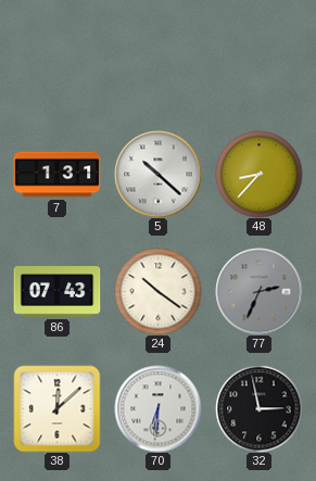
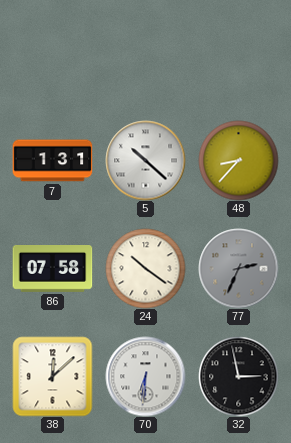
86: 07:43 -> 07:58
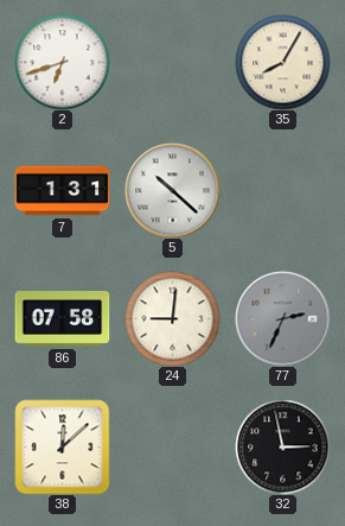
2: none -> 6:42
35: none -> 8:05
48: 8:37 -> none
24: 10:21 -> 9:01
70: 6:31 -> none
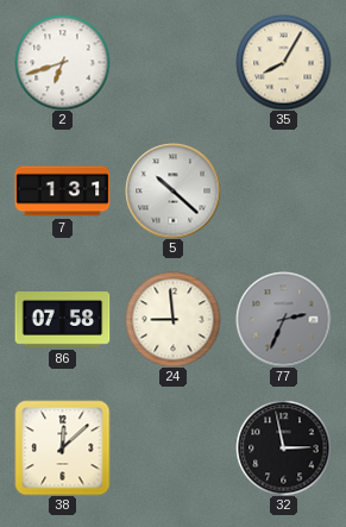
24: 9:01 -> 8:59
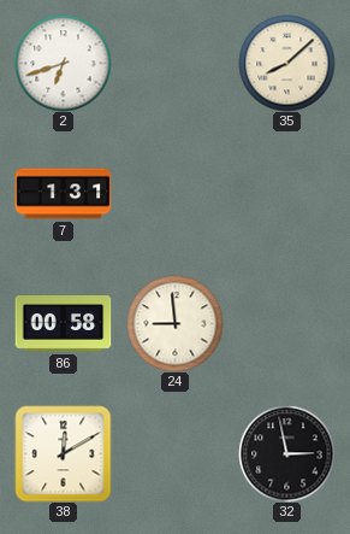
35: 8:05 -> 8:08
5: 10:22 -> none
86: 07:58 -> 00:58
77: 2:34 -> none
38: 12:08 -> 12:10
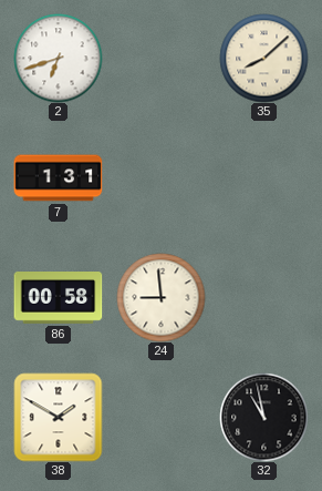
38: 12:10 -> 1:50
32: 2:58 -> 10:58
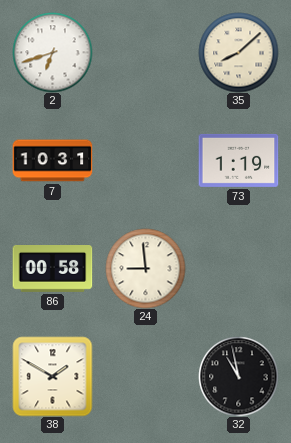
7: 1:31 -> 10:31
73: none -> 1:19
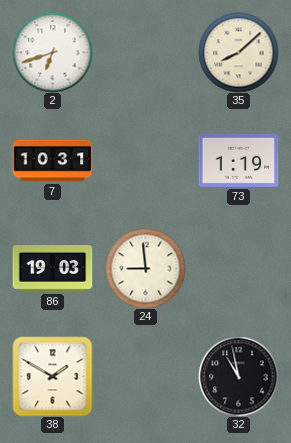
86: 00:58 -> 19:03
